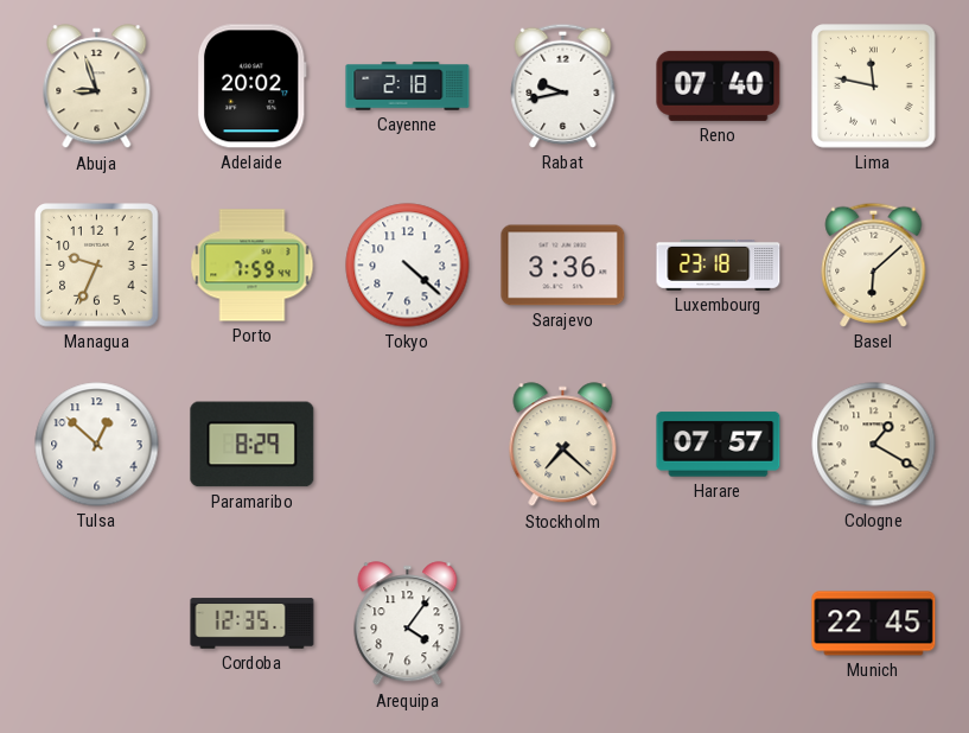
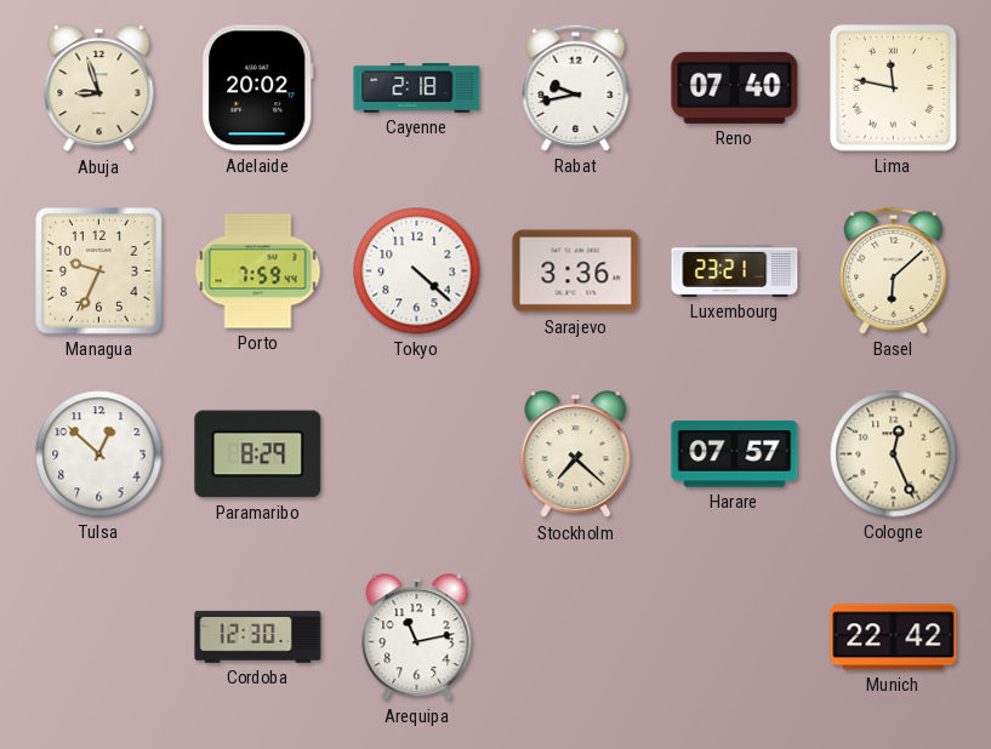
Luxembourg: 23:18 -> 23:21
Cologne: 1:20 -> 12:26
Cordoba: 12:35 -> 12:30
Arequipa: 4:06 -> 11:13
Munich: 22:45 -> 22:42
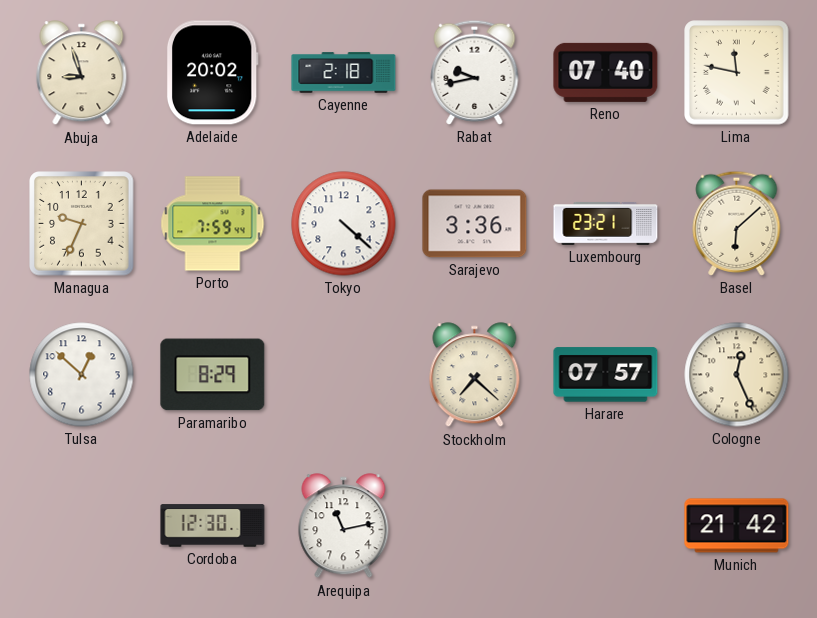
Munich: 22:42 -> 21:42
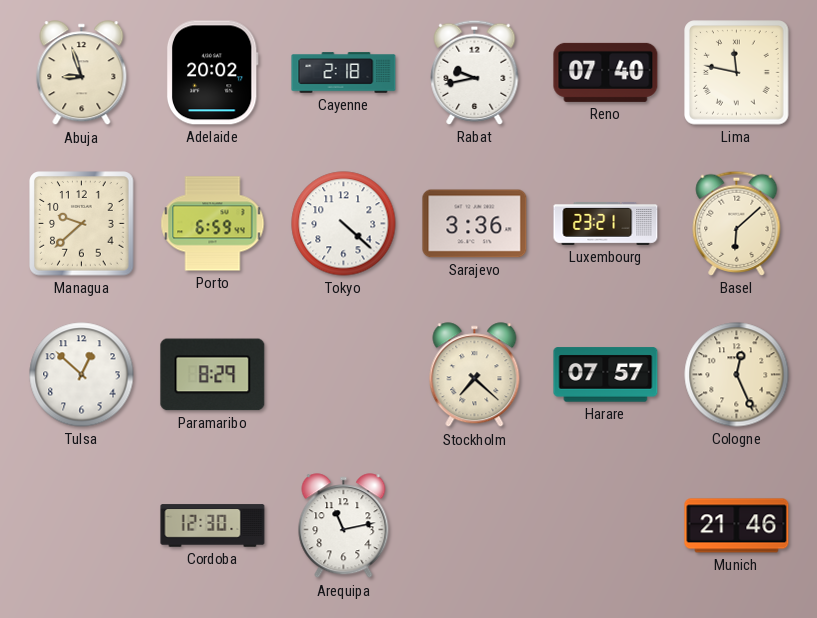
Managua: 9:34 -> 9:38
Porto: 7:59 -> 6:59
Munich: 21:42 -> 21:46
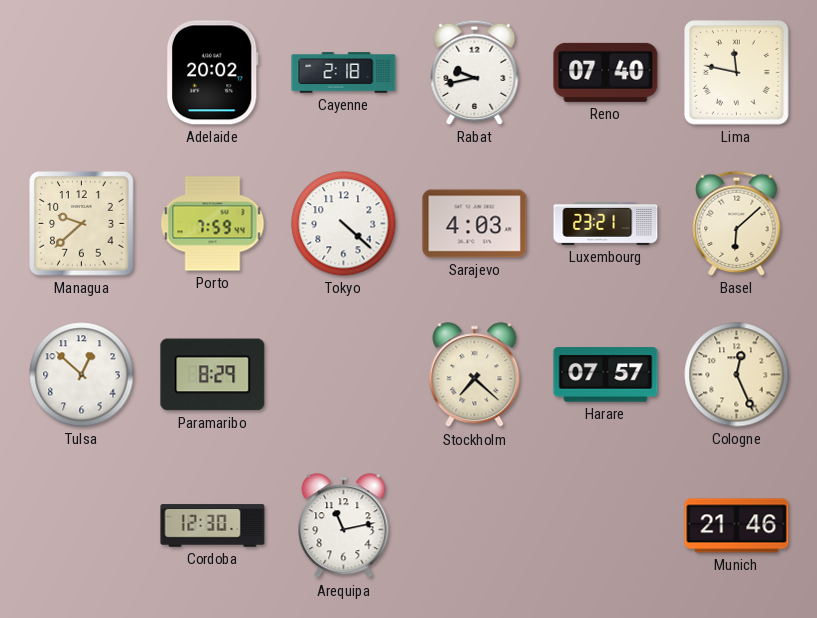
Abuja: 8:57 -> none
Porto: 6:59 -> 7:59
Sarajevo: 3:36 -> 4:03
